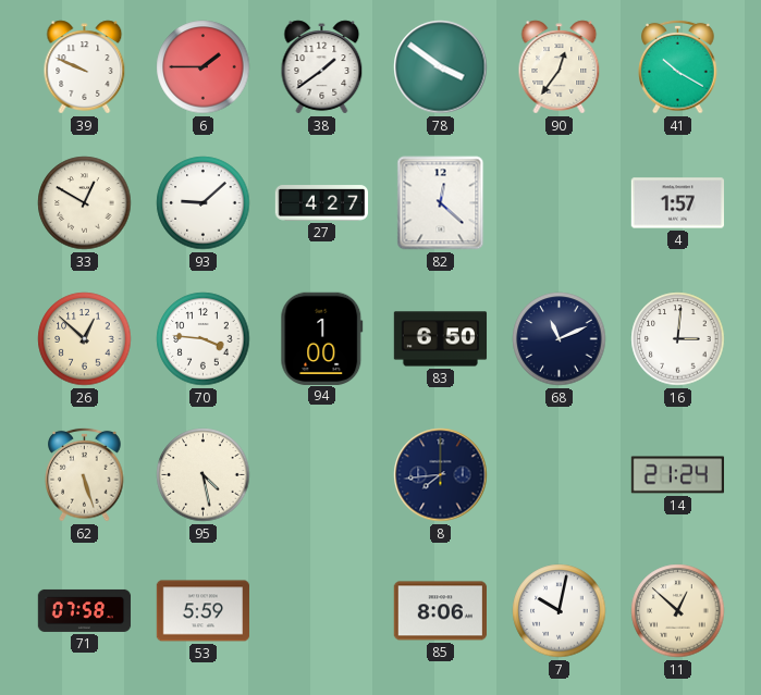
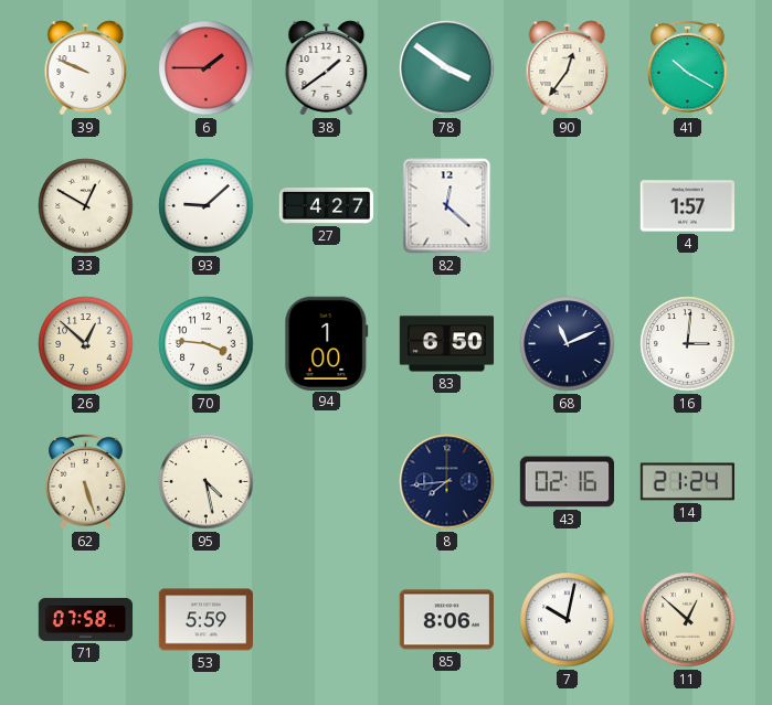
43: none -> 02:16
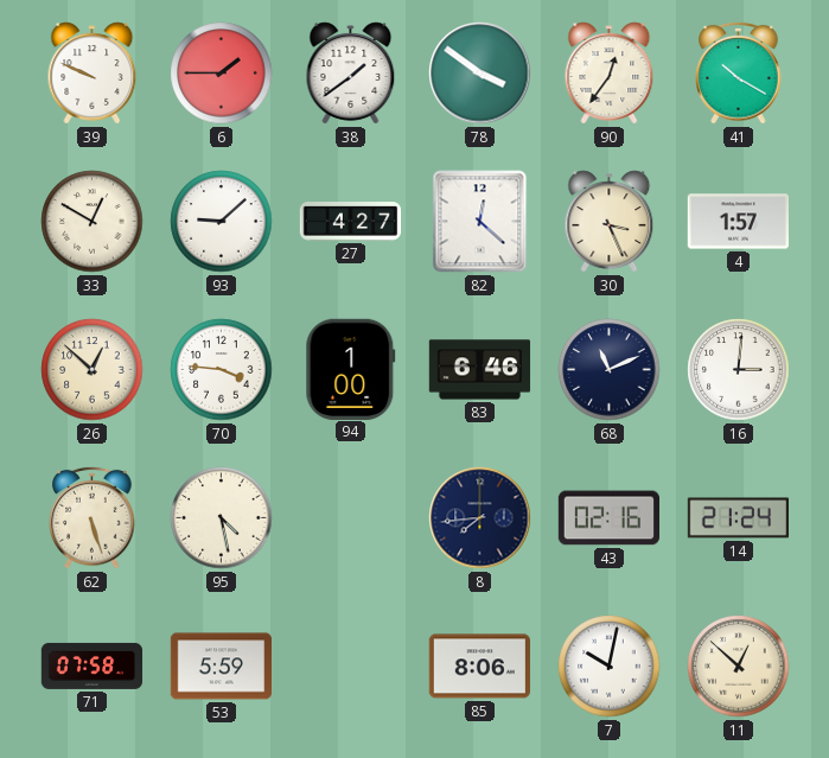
30: none -> 3:26
83: 6:50 -> 6:46
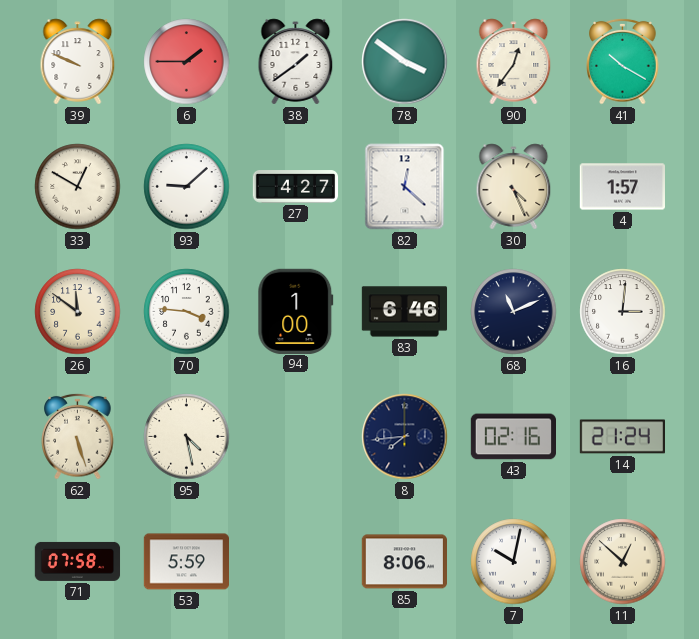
30: 3:26 -> 4:26
26: 12:52 -> 11:51
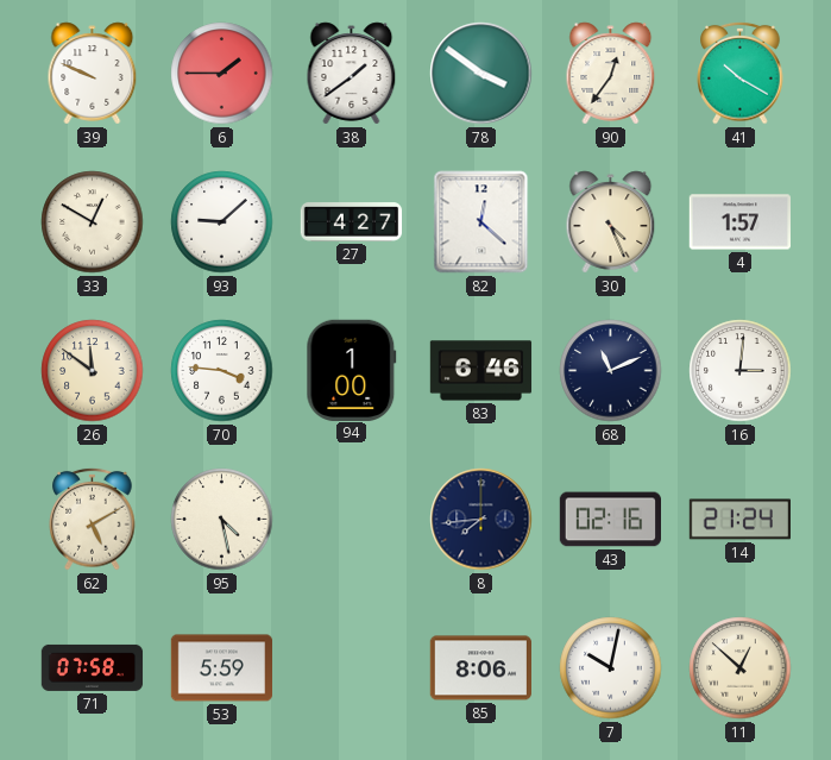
62: 5:27 -> 5:10
